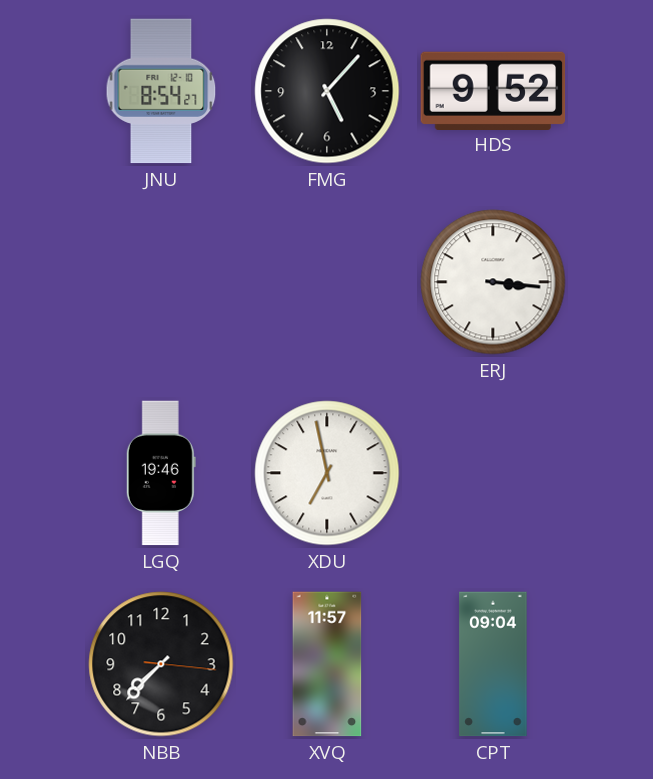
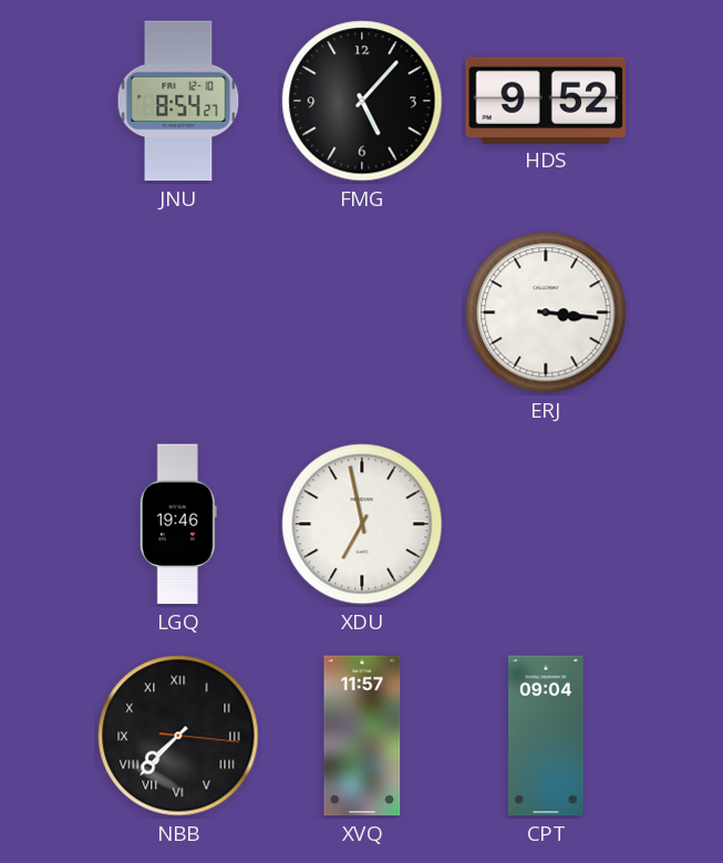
NBB numerals: Arabic -> Roman
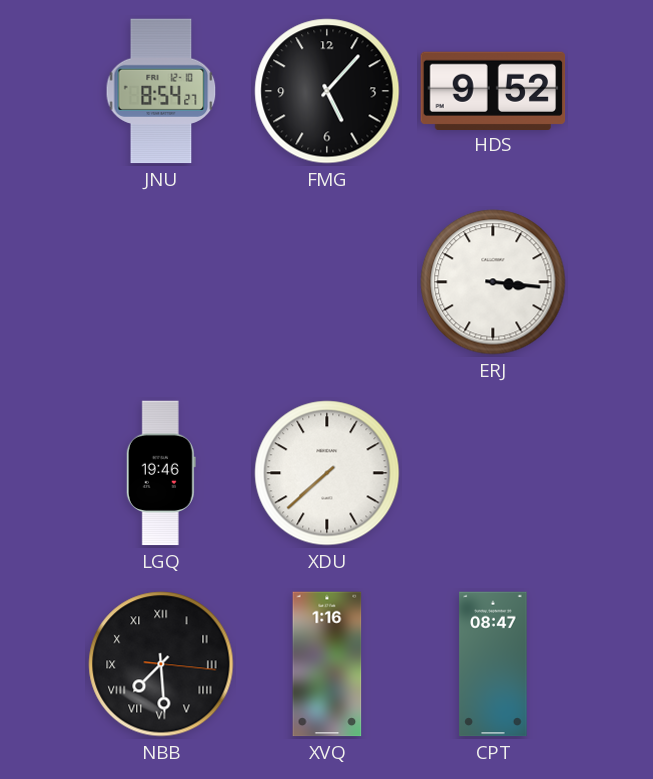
XDU: 6:58 -> 7:38
NBB: 7:37 -> 7:29
XVQ: 11:57 -> 1:16
CPT: 09:04 -> 08:47
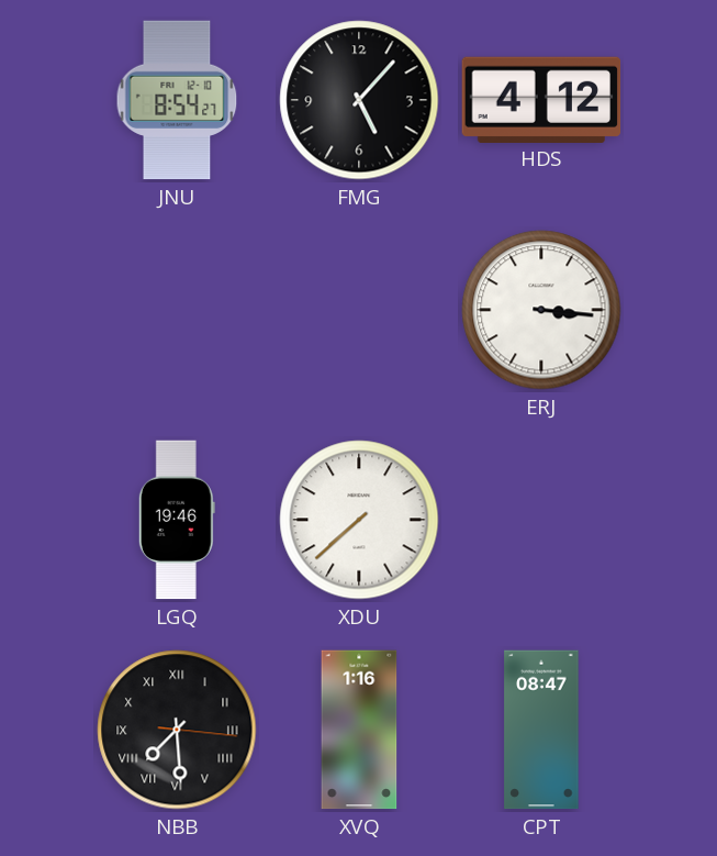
HDS: 9:52 -> 4:12
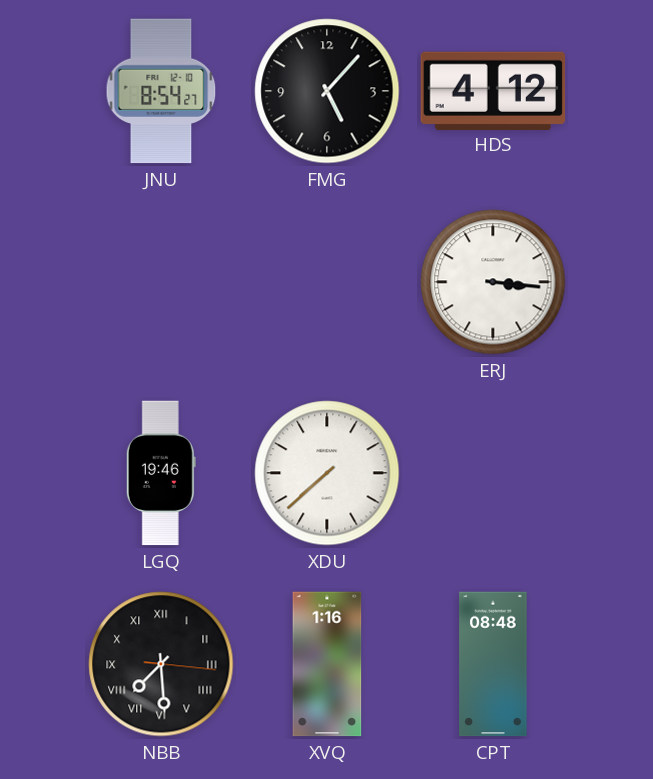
CPT: 08:47 -> 08:48
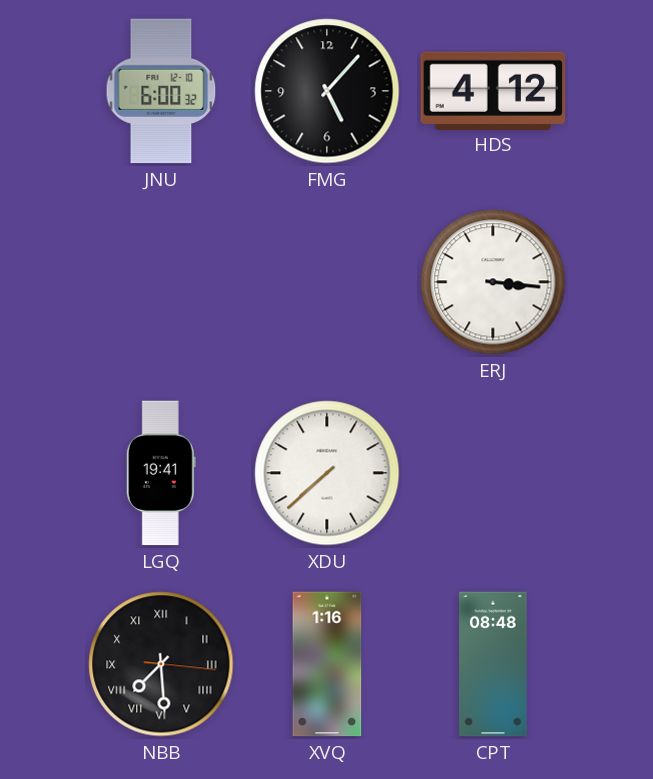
JNU: 8:54 -> 6:00
LGQ: 19:46 -> 19:41
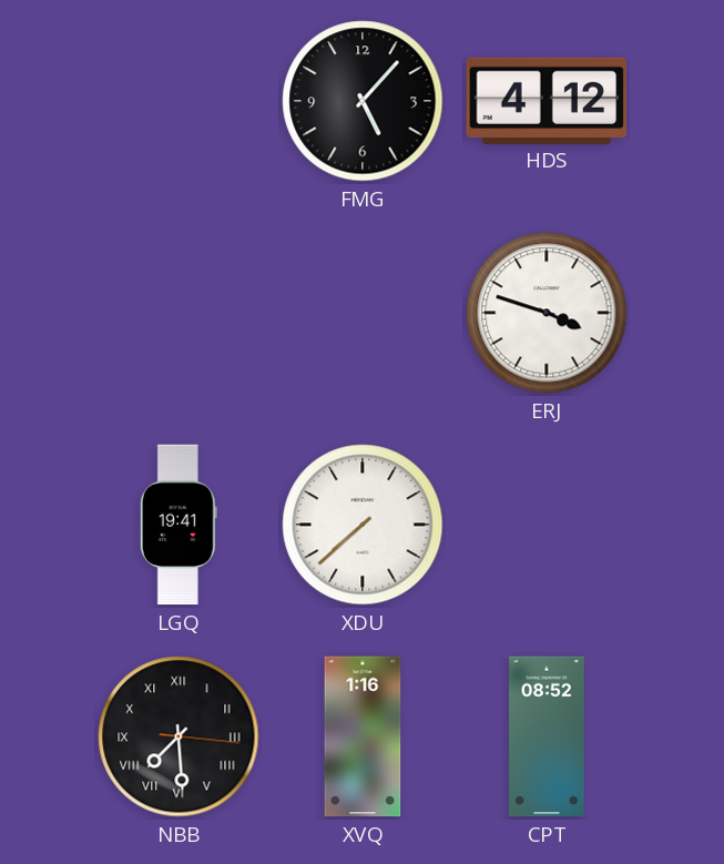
JNU: 6:00 -> none
ERJ: 3:16 -> 3:48
CPT: 08:48 -> 08:52
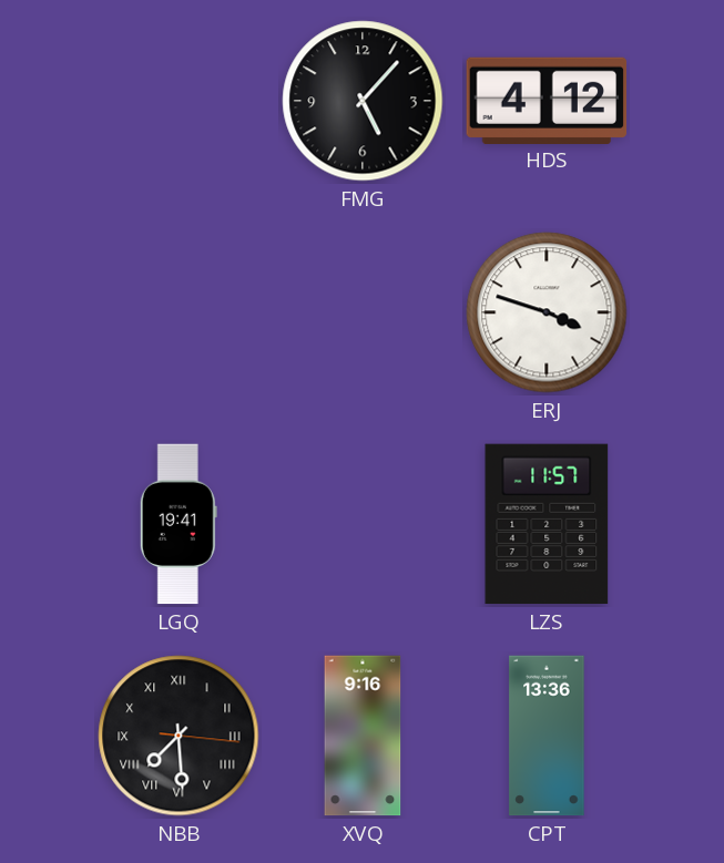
XDU: 7:38 -> none
LZS: none -> 11:57
XVQ: 1:16 -> 9:16
CPT: 08:52 -> 13:36
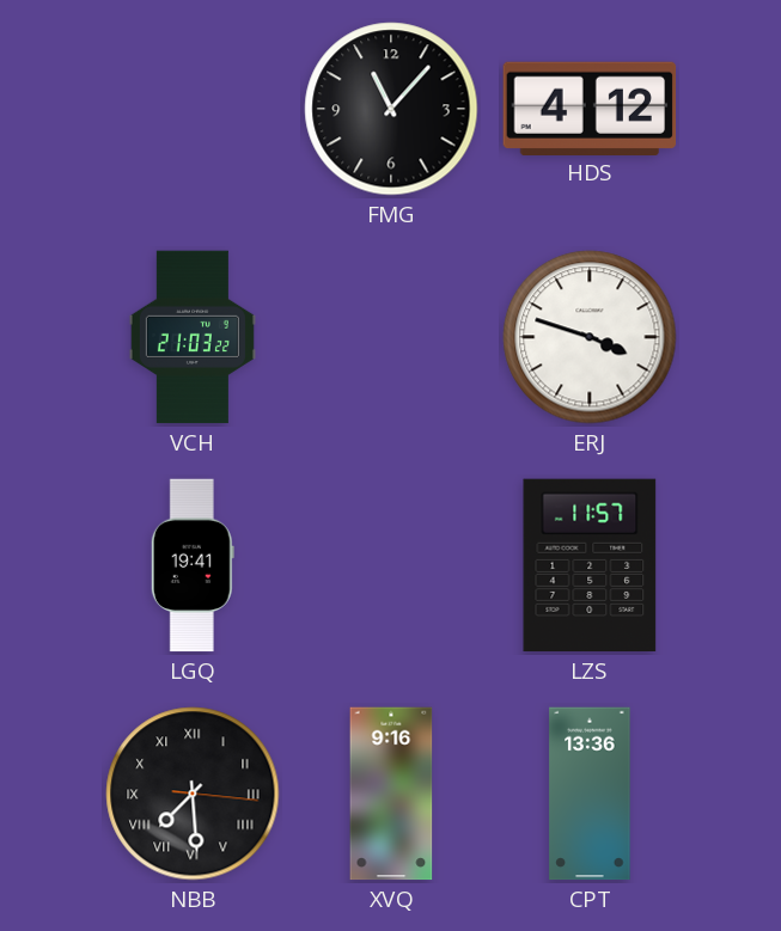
FMG: 5:07 -> 11:07
VCH: none -> 21:03
